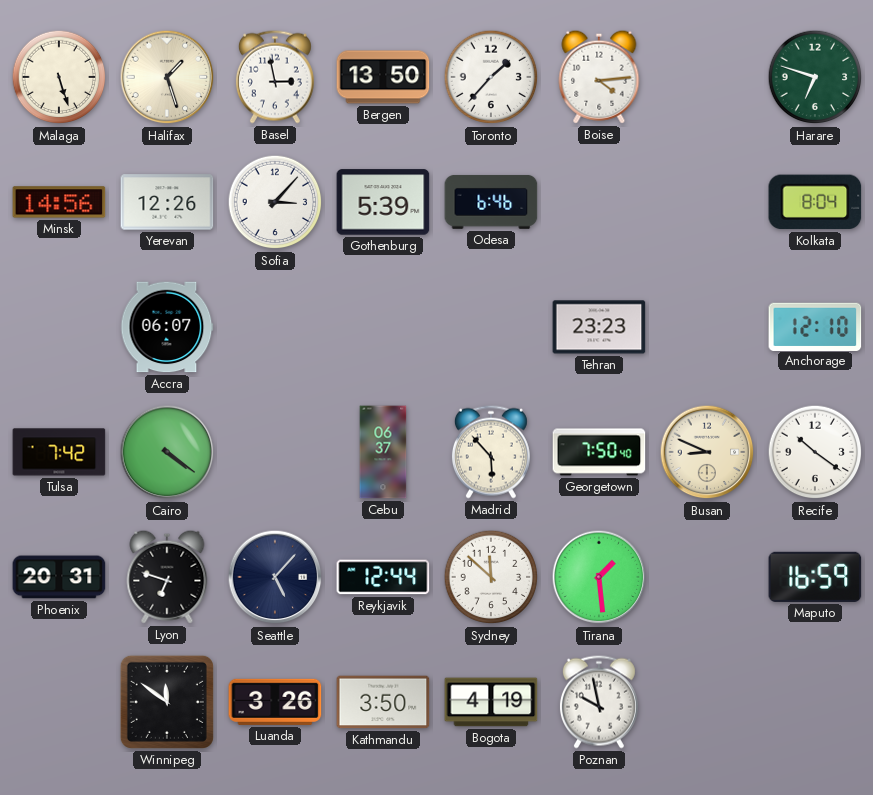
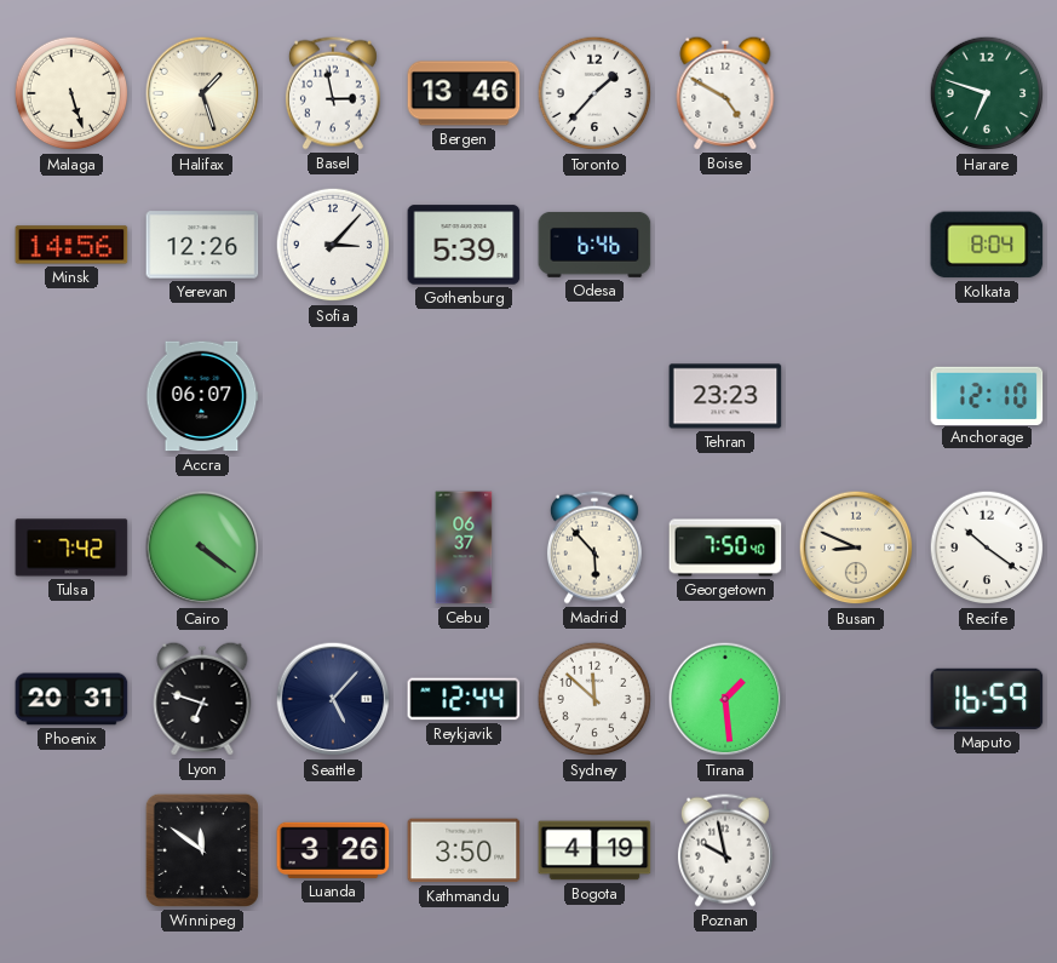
Bergen: 13:50 -> 13:46
Boise: 4:14 -> 4:50
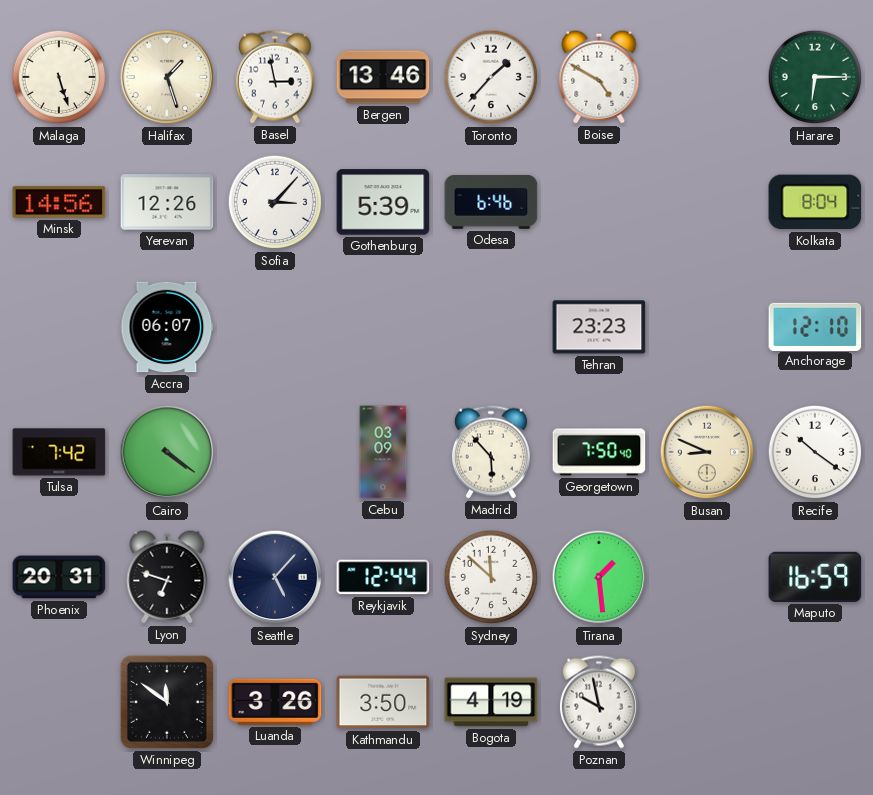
Harare: 6:48 -> 6:15
Cebu: 06:37 -> 03:09
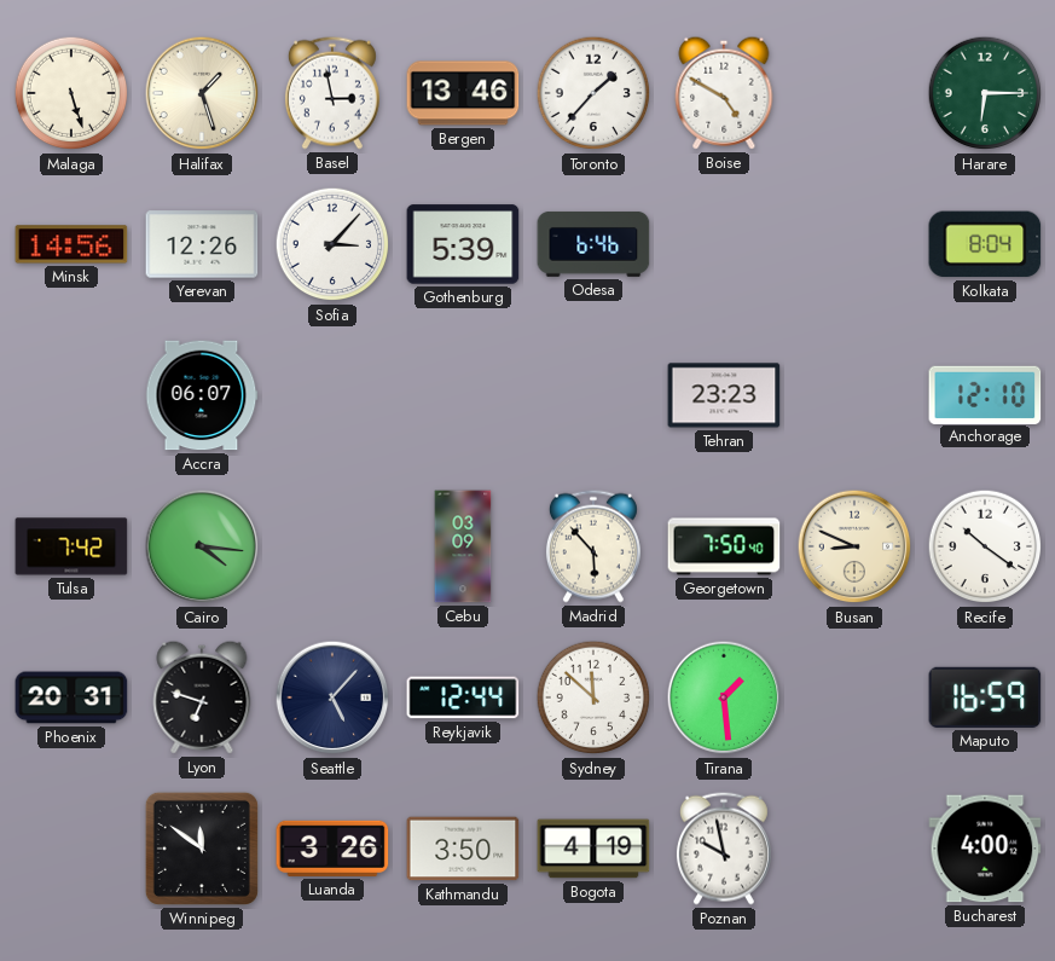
Cairo: 4:21 -> 4:16
Bucharest: none -> 4:00
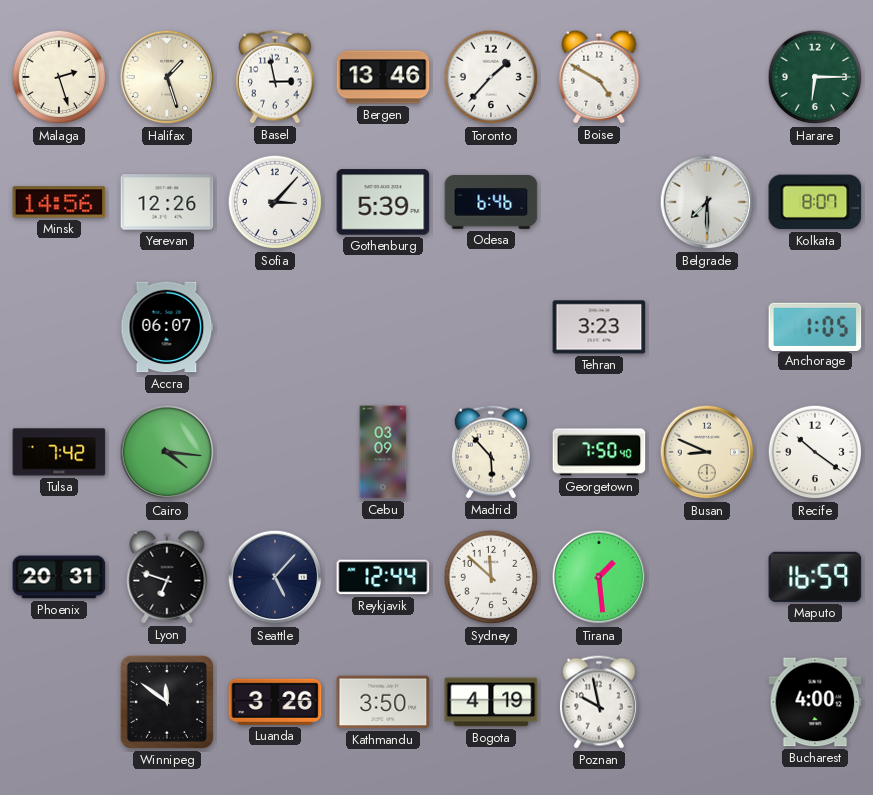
Malaga: 5:27 -> 2:27
Belgrade: none -> 7:30
Kolkata: 8:04 -> 8:07
Tehran: 23:23 -> 3:23
Anchorage: 12:10 -> 1:05
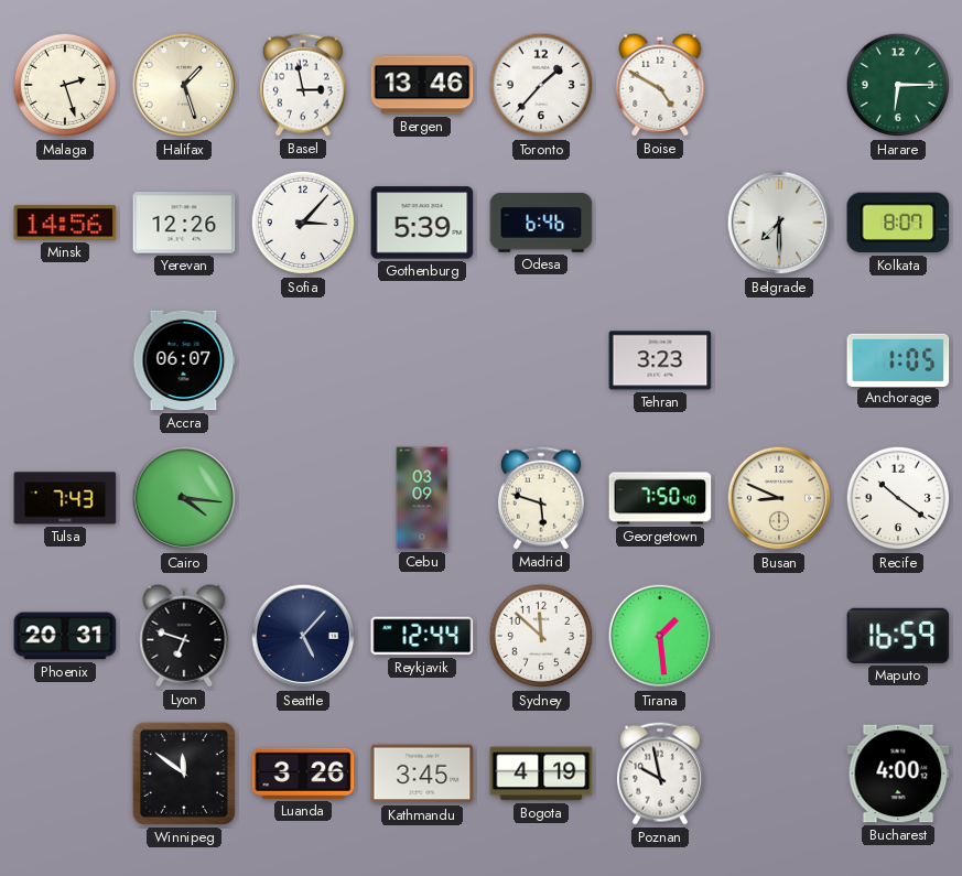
Tulsa: 7:42 -> 7:43
Madrid: 5:53 -> 5:48
Kathmandu: 3:50 -> 3:45
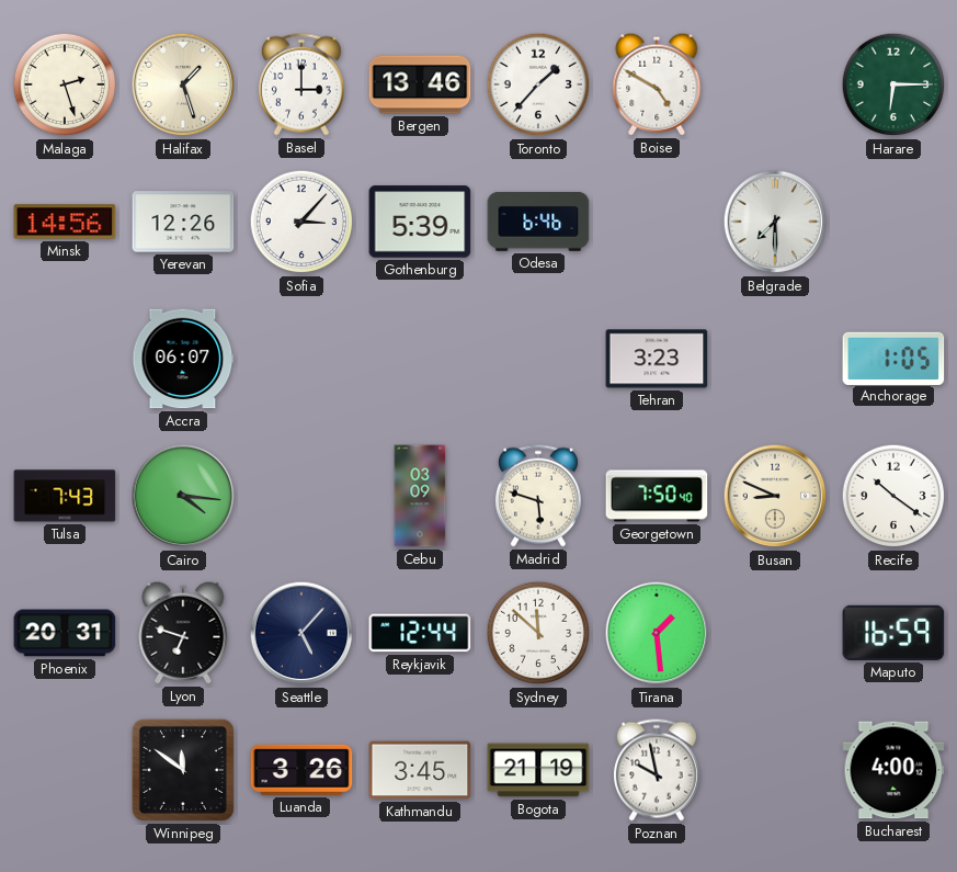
Basel: 2:58 -> 3:00
Kolkata: 8:07 -> none
Bogota: 4:19 -> 21:19
